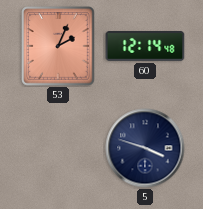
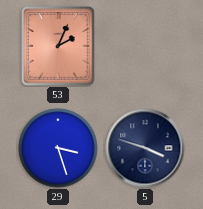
60: 12:14 -> none
29: none -> 3:27
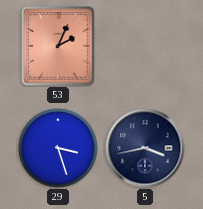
5: 3:48 -> 3:43
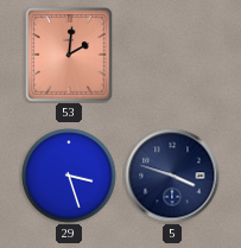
53: 2:04 -> 2:01
5: 3:43 -> 3:48
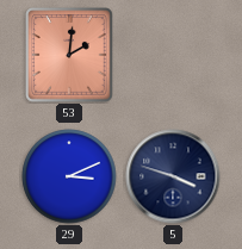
29: 3:27 -> 3:11
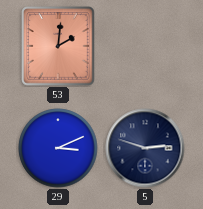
5: 3:48 -> 2:48
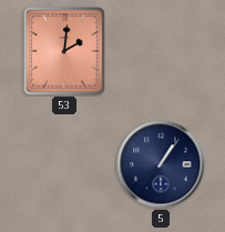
29: 3:11 -> none
5: 2:48 -> 1:06
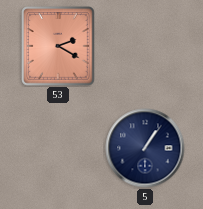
53: 2:01 -> 2:20
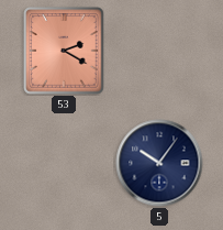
5: 1:06 -> 10:06
